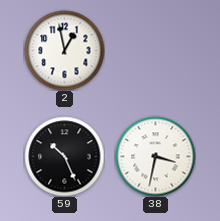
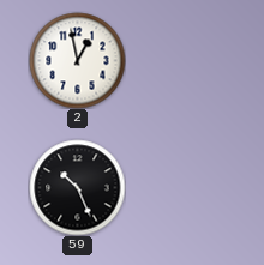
38: 3:32 -> none
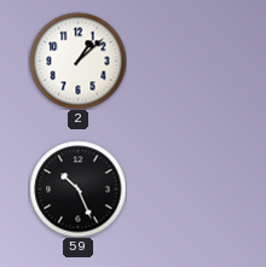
2: 12:58 -> 1:08
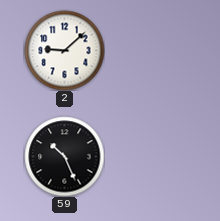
2: 1:08 -> 9:08
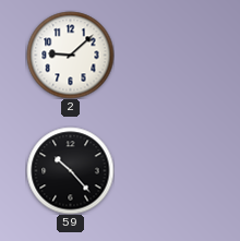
59: 10:26 -> 10:23
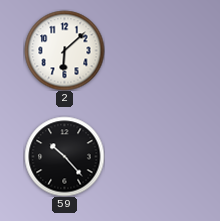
2: 9:08 -> 6:08
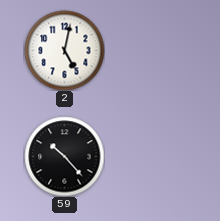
2: 6:08 -> 5:02
